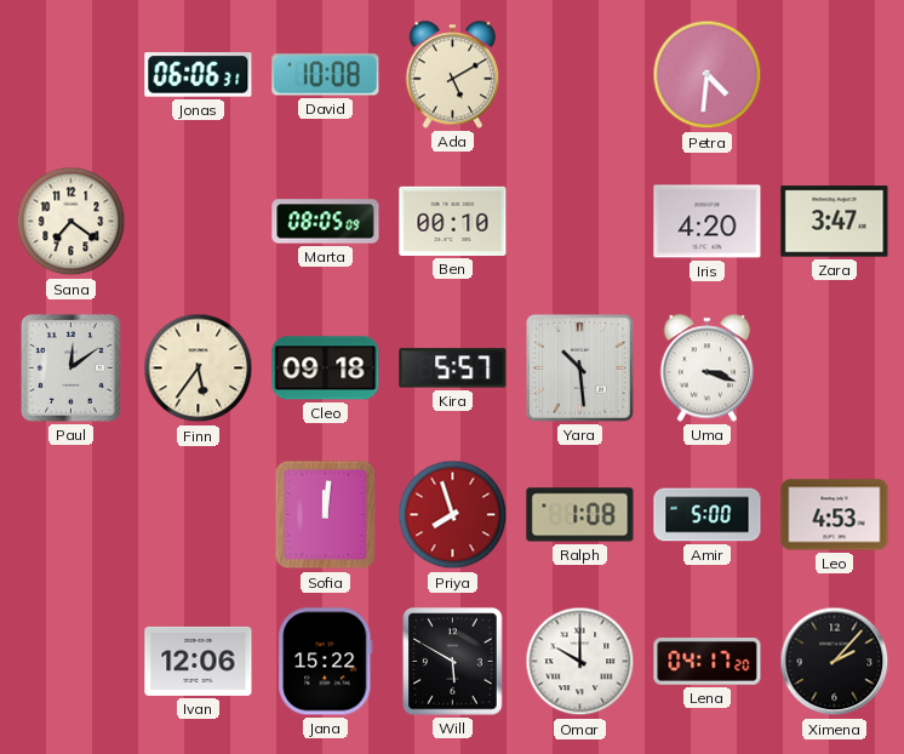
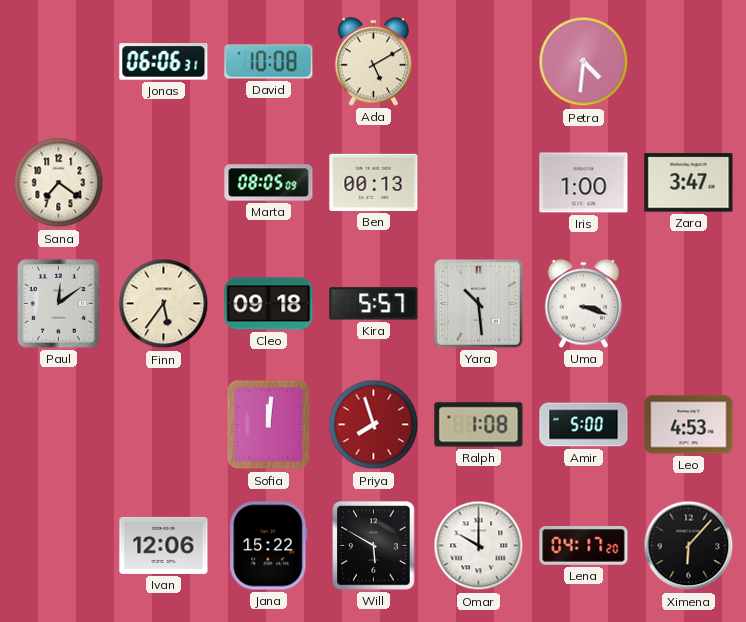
Ben: 00:10 -> 00:13
Iris: 4:20 -> 1:00
Ximena: 2:07 -> 6:07
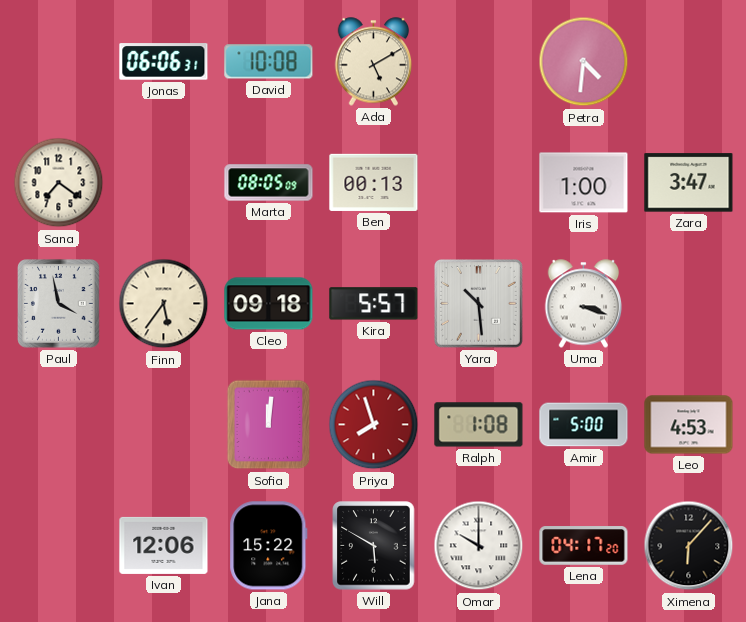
Paul: 12:09 -> 3:58
